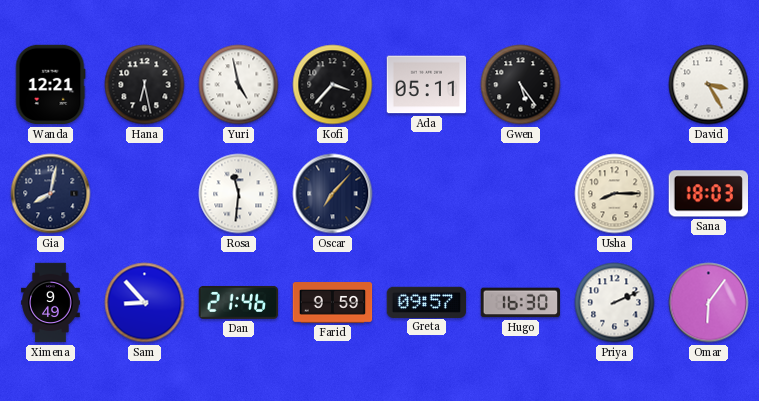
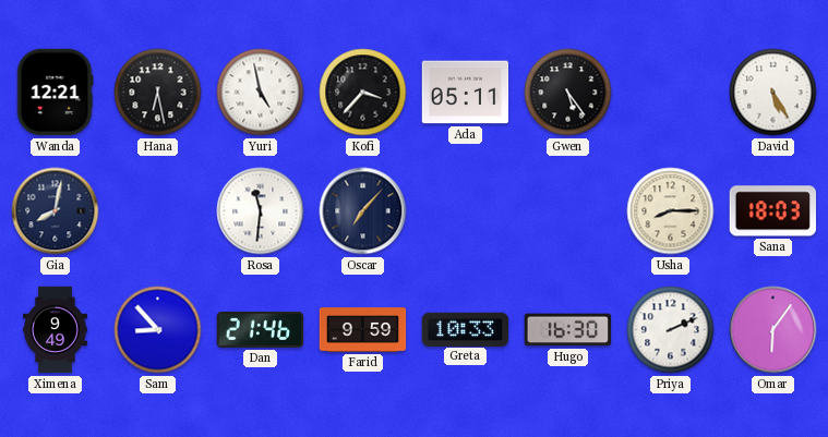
David: 3:25 -> 5:25
Greta: 09:57 -> 10:33
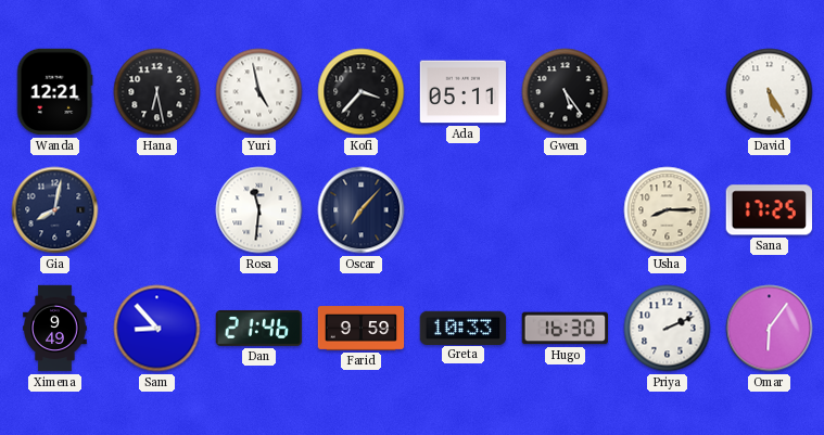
Sana: 18:03 -> 17:25
